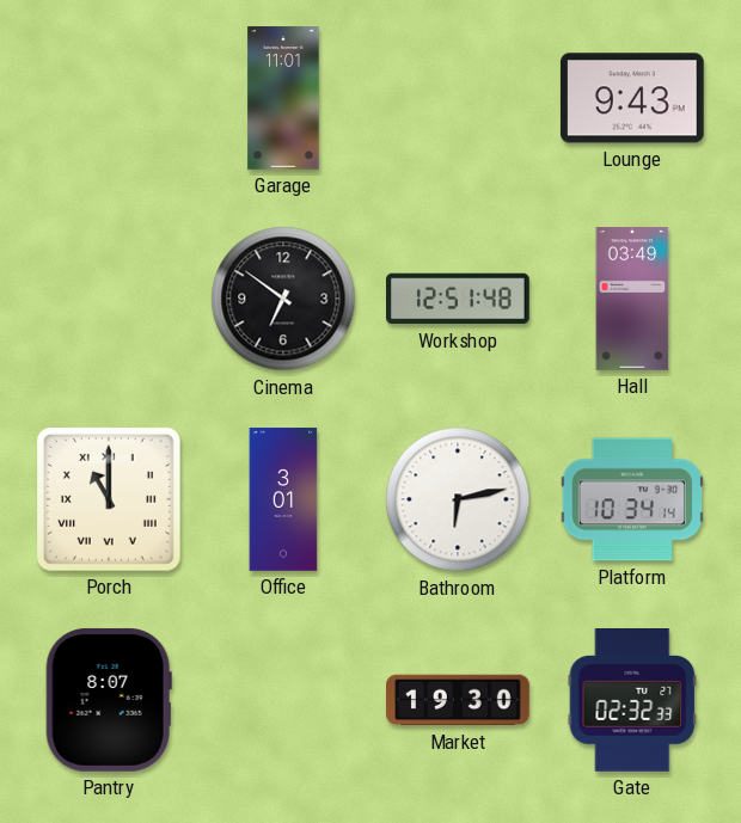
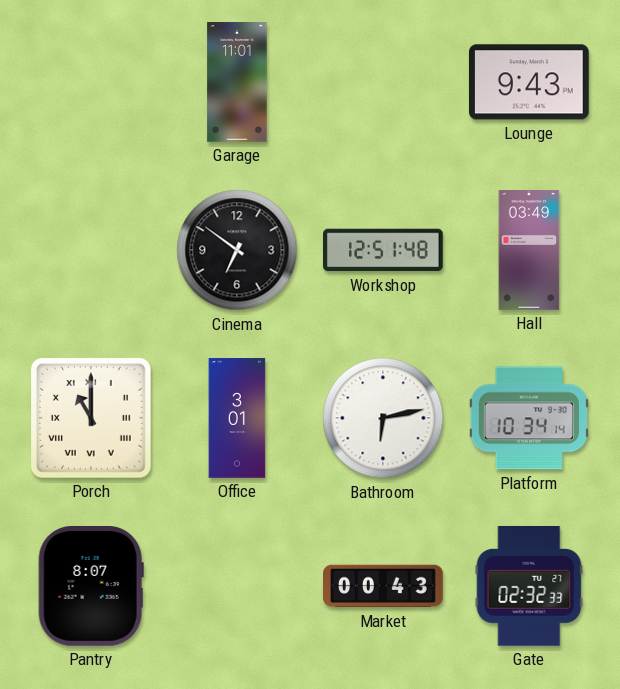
Market: 19:30 -> 00:43
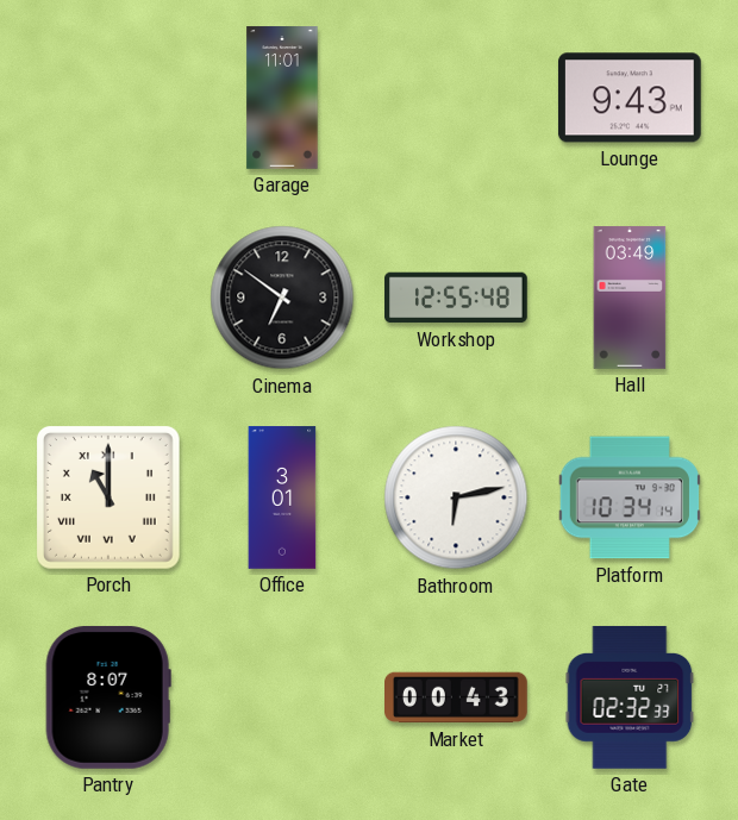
Workshop: 12:51 -> 12:55
